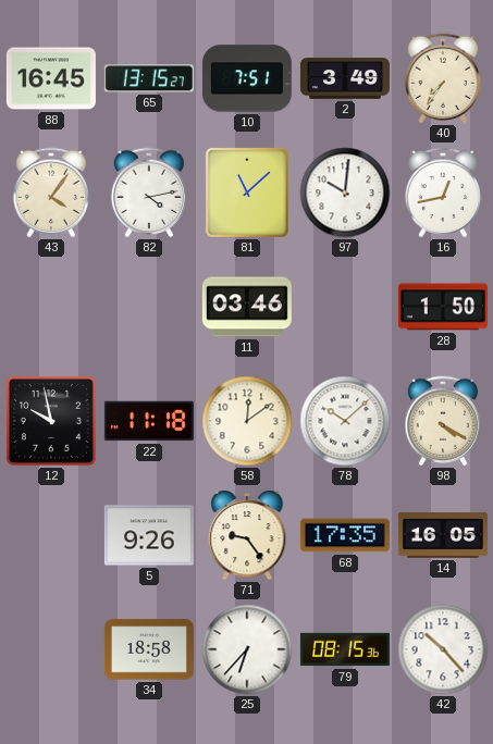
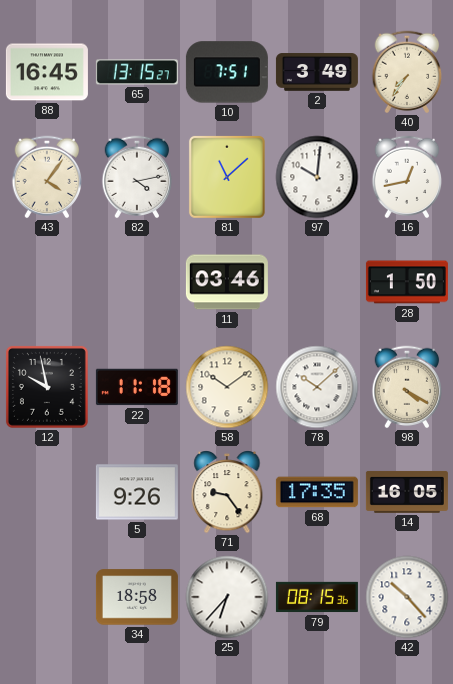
58: 12:09 -> 10:09
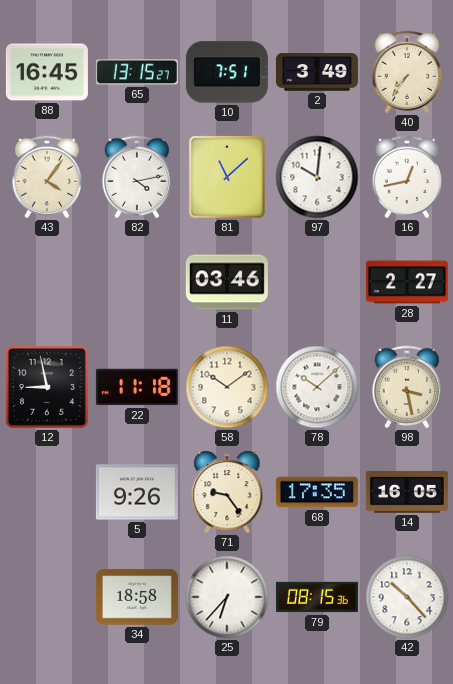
28: 1:50 -> 2:27
12: 9:58 -> 8:58
98: 4:20 -> 3:28
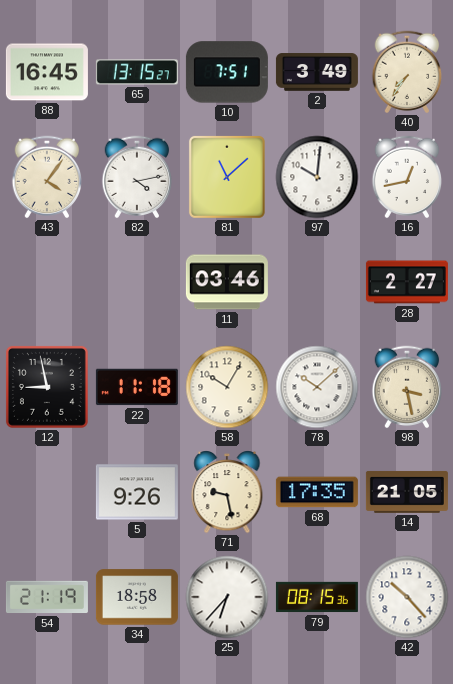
58: 10:09 -> 10:05
71: 9:24 -> 9:28
14: 16:05 -> 21:05
54: none -> 21:19
